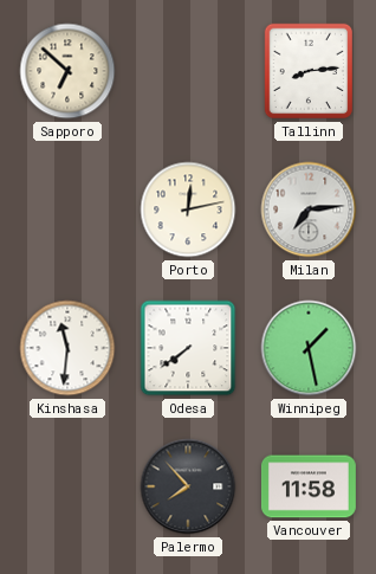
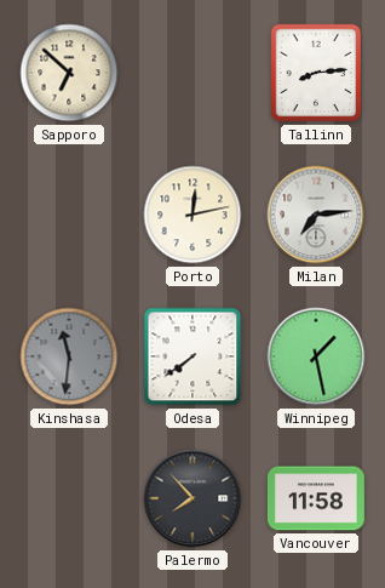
Kinshasa dial: white -> grey
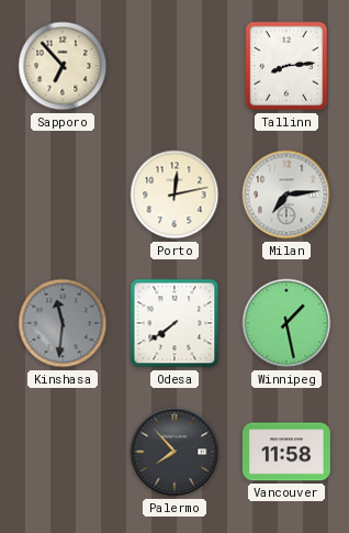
Sapporo: 6:52 -> 6:53
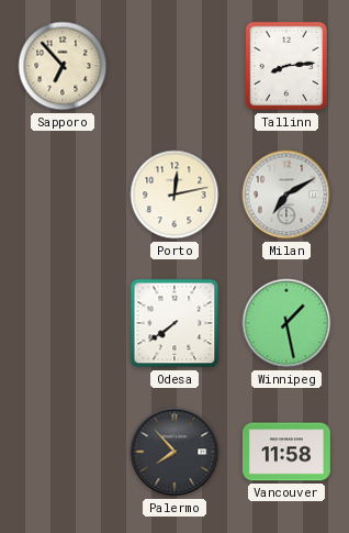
Milan: 7:14 -> 7:10
Kinshasa: 11:31 -> none
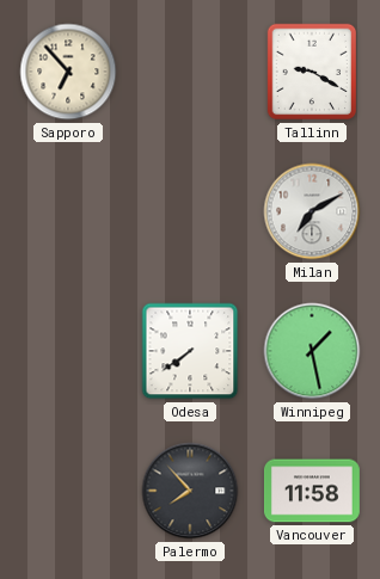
Tallinn: 8:14 -> 9:20
Porto: 12:13 -> none
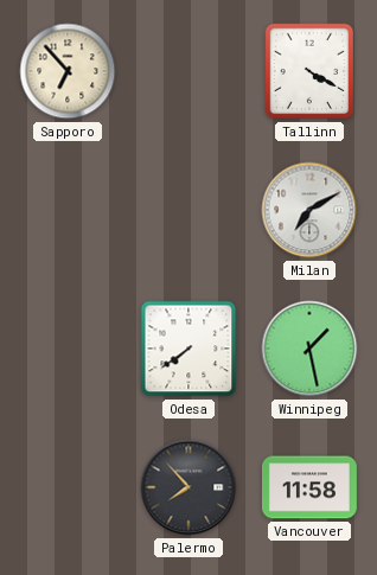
Tallinn: 9:20 -> 4:20
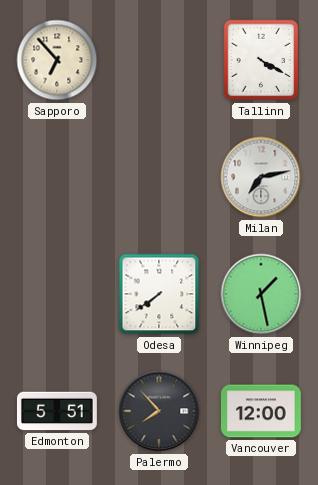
Milan: 7:10 -> 7:13
Edmonton: none -> 5:51
Vancouver: 11:58 -> 12:00
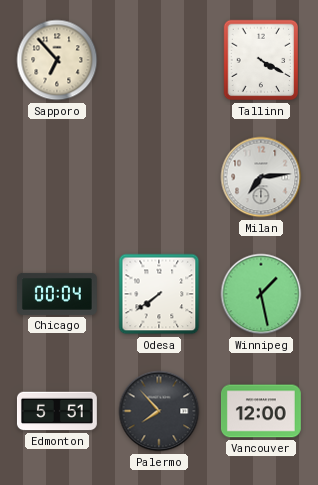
Milan: 7:13 -> 7:14
Chicago: none -> 00:04
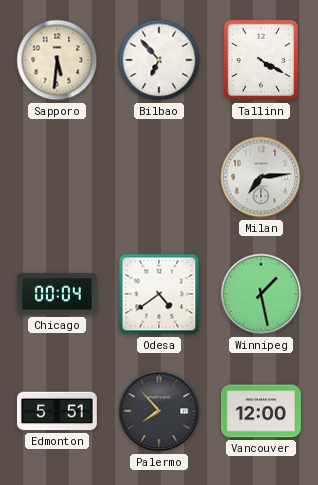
Sapporo: 6:53 -> 5:31
Bilbao: none -> 6:53
Odesa: 7:39 -> 4:39
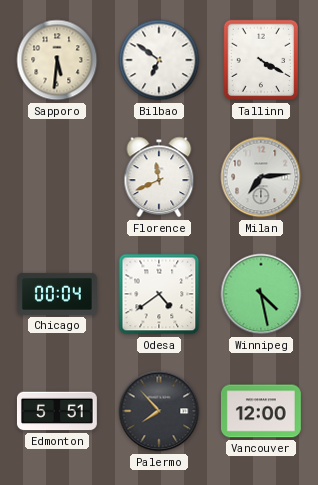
Bilbao: 6:53 -> 6:51
Florence: none -> 11:41
Winnipeg: 1:28 -> 4:28
